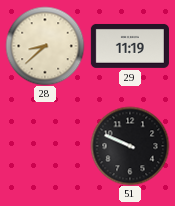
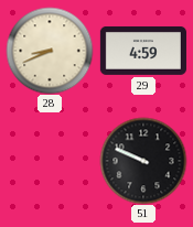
28: 8:38 -> 8:41
29: 11:19 -> 4:59
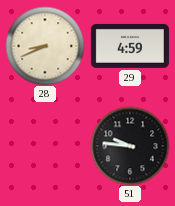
51: 9:49 -> 9:46
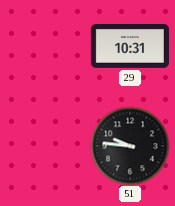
28: 8:41 -> none
29: 4:59 -> 10:31
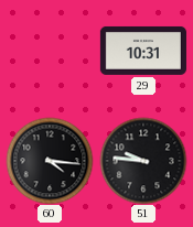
60: none -> 4:16
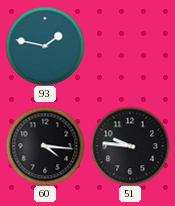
93: none -> 1:47
29: 10:31 -> none
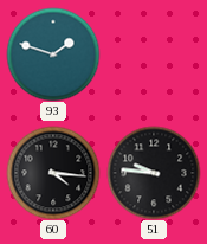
93: 1:47 -> 1:48
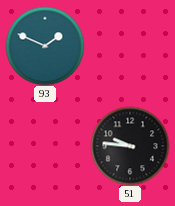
93: 1:48 -> 1:49
60: 4:16 -> none
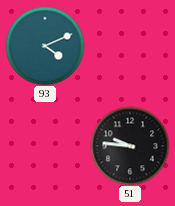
93: 1:49 -> 4:11
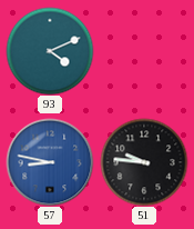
57: none -> 8:47
